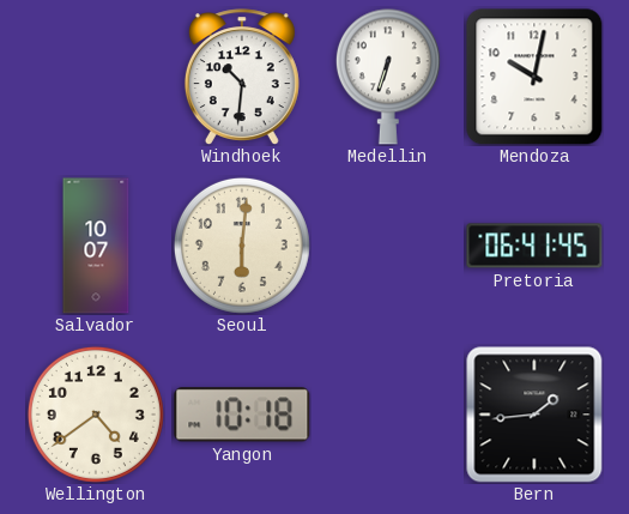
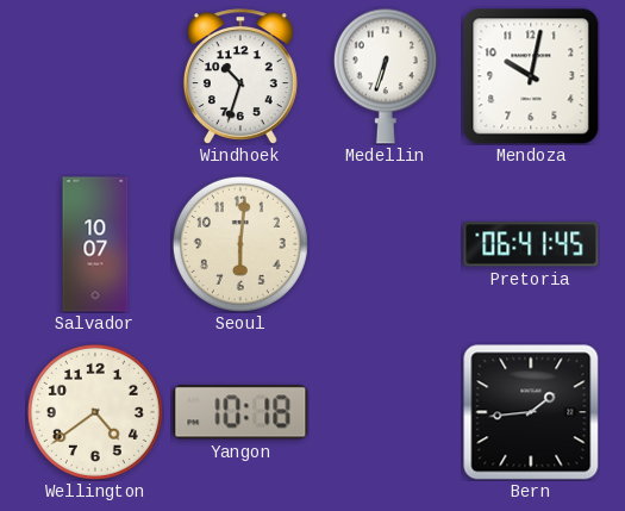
Windhoek: 10:31 -> 10:33
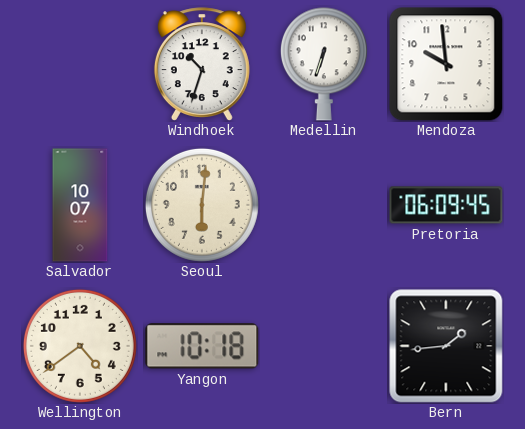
Mendoza: 10:02 -> 9:59
Pretoria: 06:41 -> 06:09
